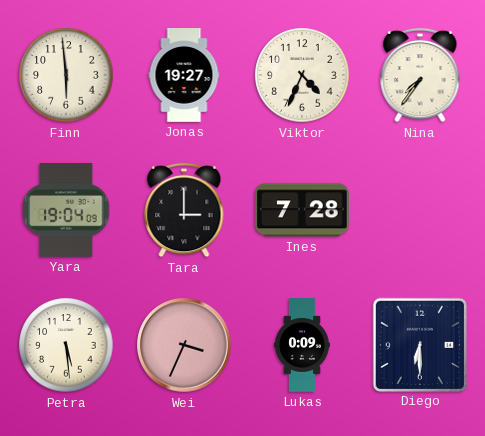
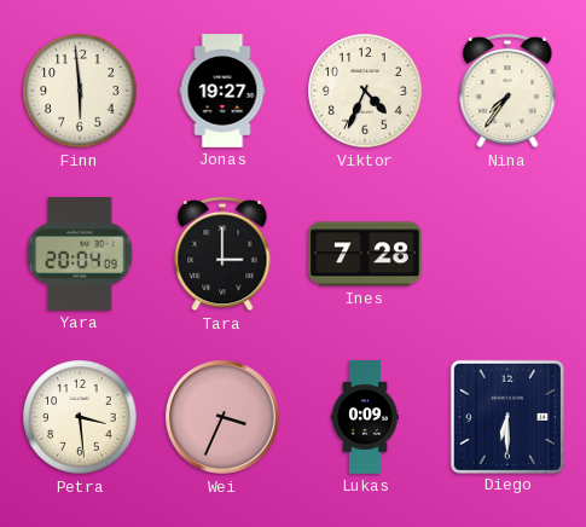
Yara: 19:04 -> 20:04
Petra: 5:29 -> 3:29
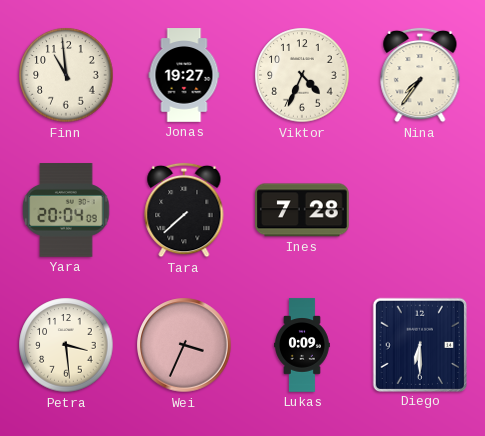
Finn: 5:59 -> 10:59
Tara: 3:00 -> 7:38
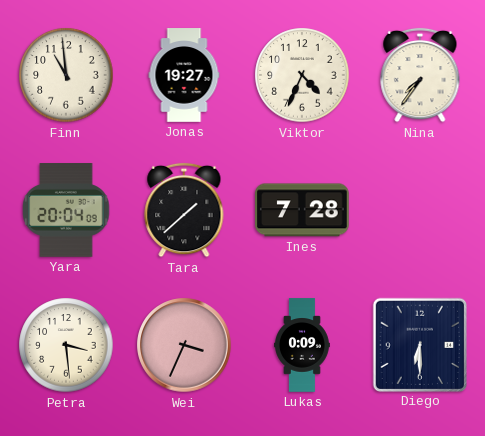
Tara: 7:38 -> 1:38
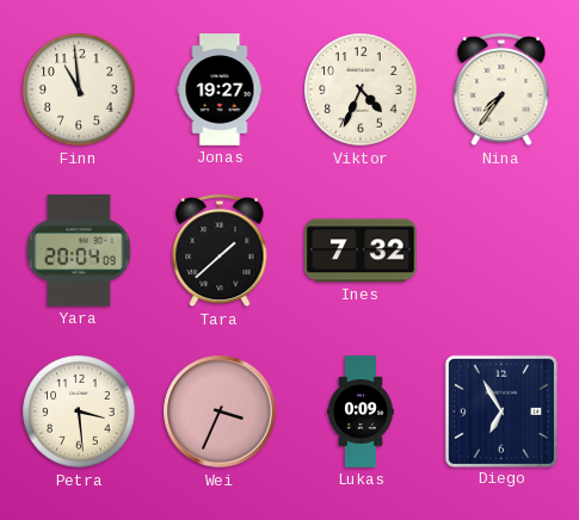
Ines: 7:28 -> 7:32
Diego: 6:30 -> 6:55
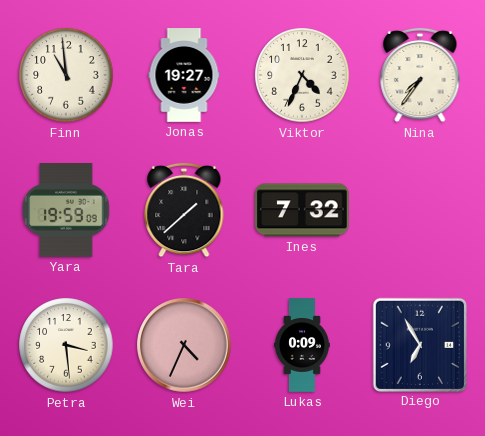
Yara: 20:04 -> 19:59
Wei: 3:34 -> 4:34
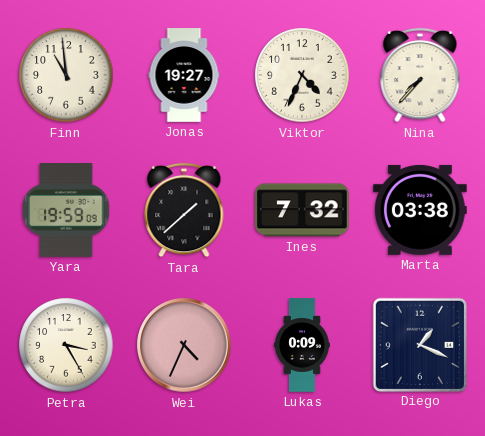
Nina: 7:36 -> 7:37
Marta: none -> 03:38
Petra: 3:29 -> 3:25
Diego: 6:55 -> 1:19
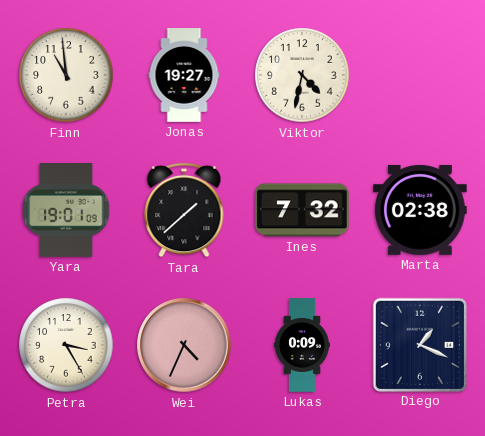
Viktor: 4:34 -> 4:32
Nina: 7:37 -> none
Yara: 19:59 -> 19:01
Marta: 03:38 -> 02:38
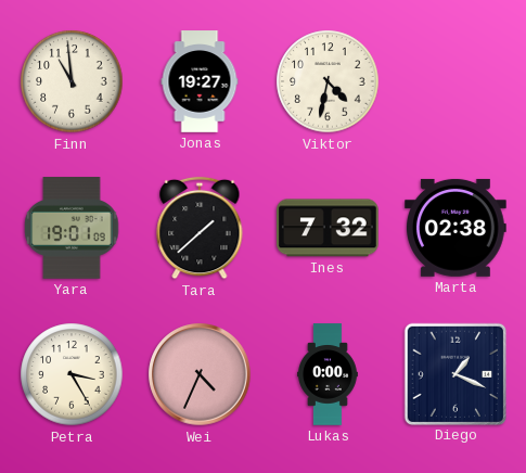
Lukas: 0:09 -> 0:00
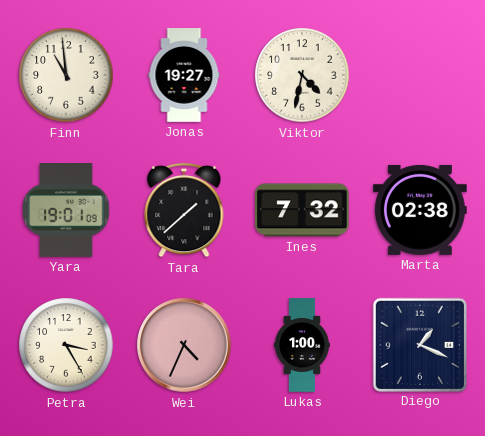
Lukas: 0:00 -> 1:00
